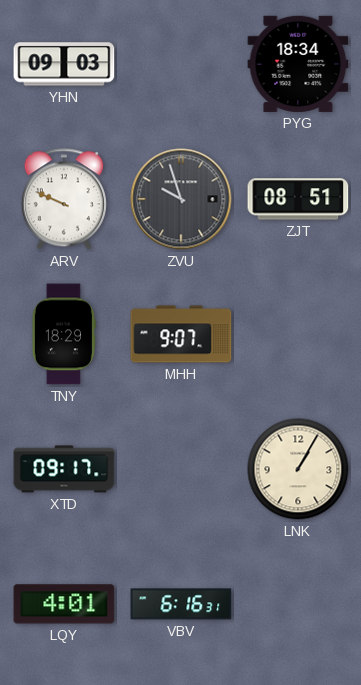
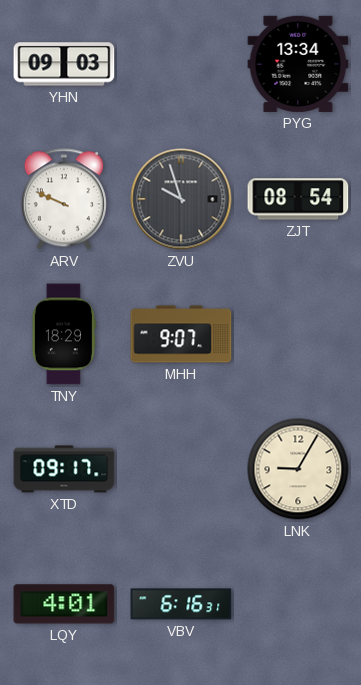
PYG: 18:34 -> 13:34
ZJT: 08:51 -> 08:54
LNK: 1:05 -> 9:05
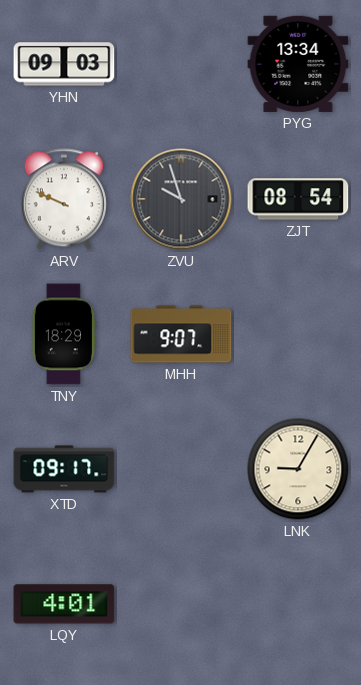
VBV: 6:16 -> none
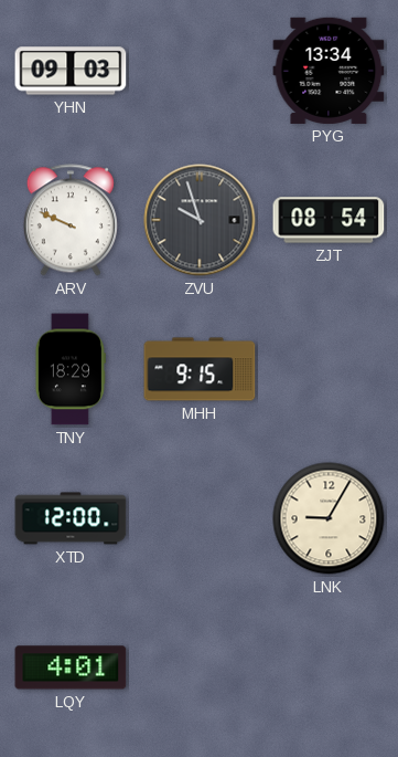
MHH: 9:07 -> 9:15
XTD: 09:17 -> 12:00
